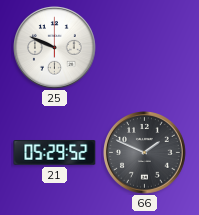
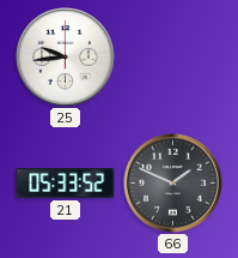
25: 9:49 -> 9:44
21: 05:29 -> 05:33
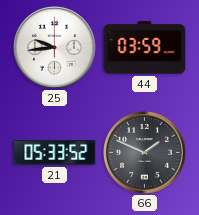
44: none -> 03:59
